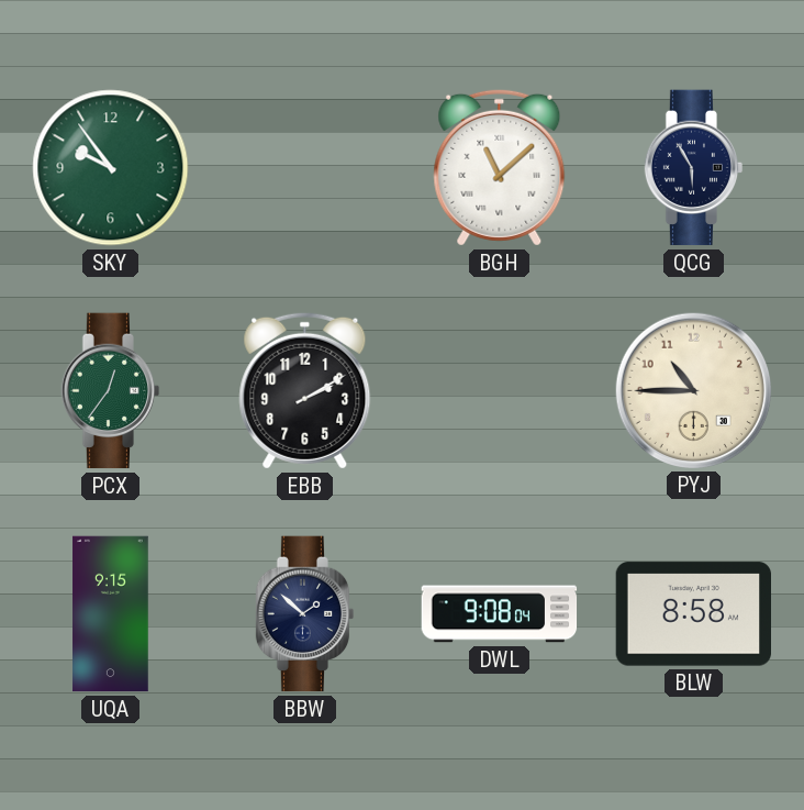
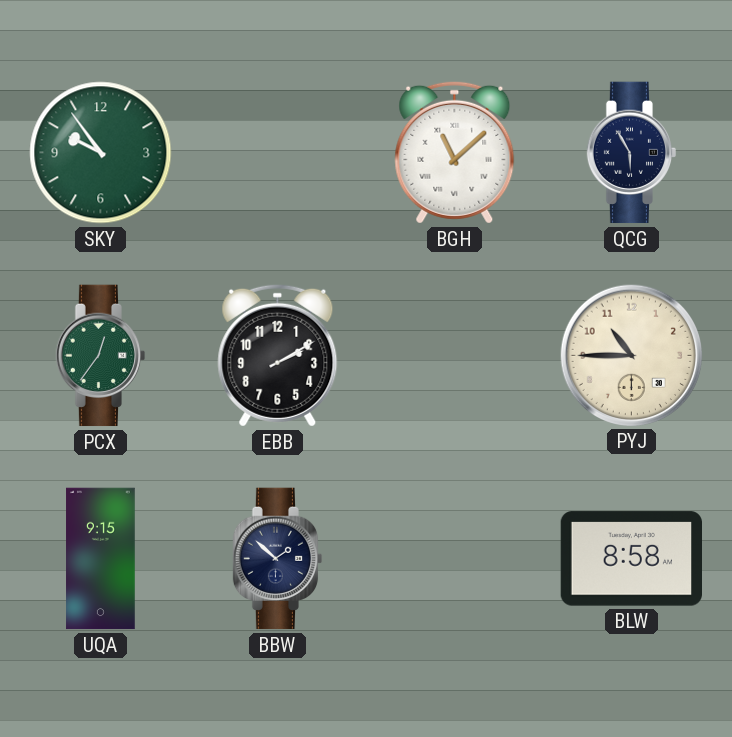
DWL: 9:08 -> none
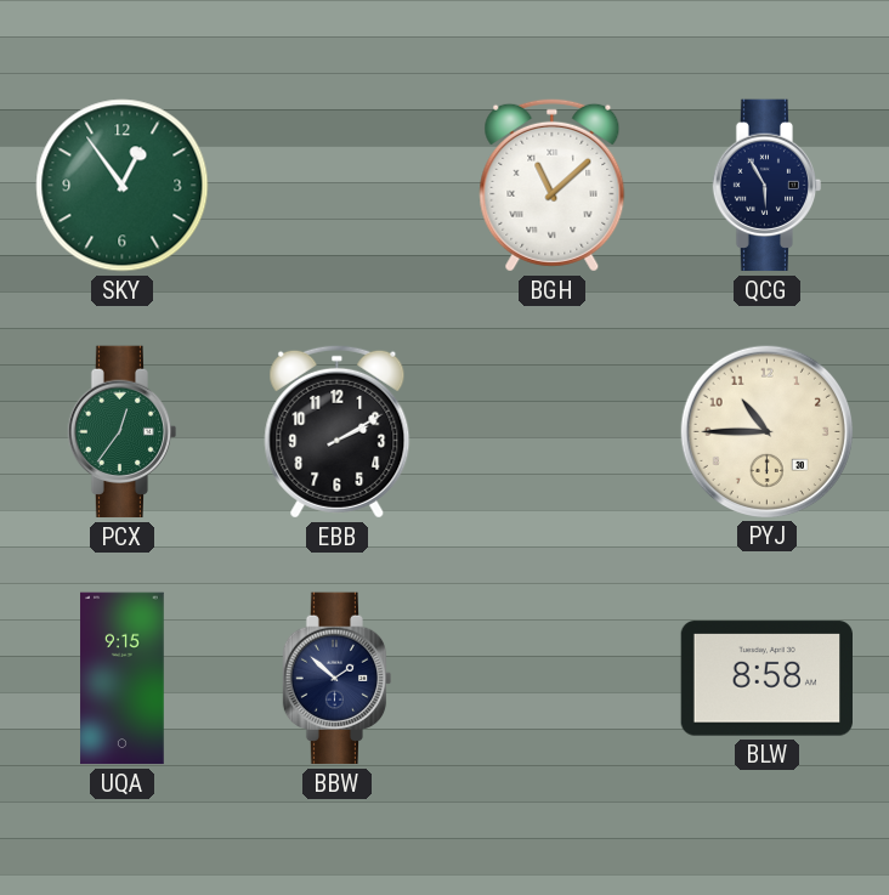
SKY: 9:54 -> 12:54
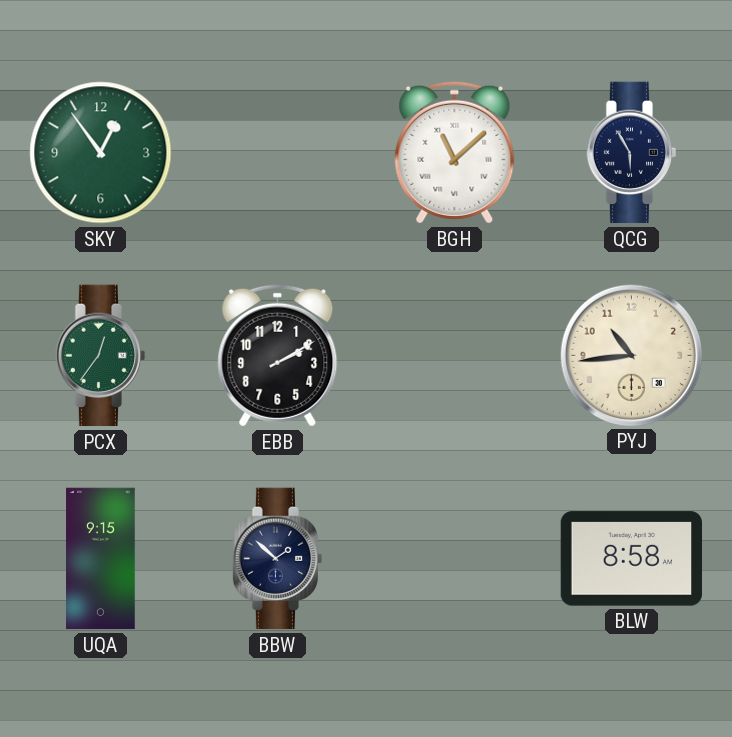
PYJ: 10:45 -> 10:44
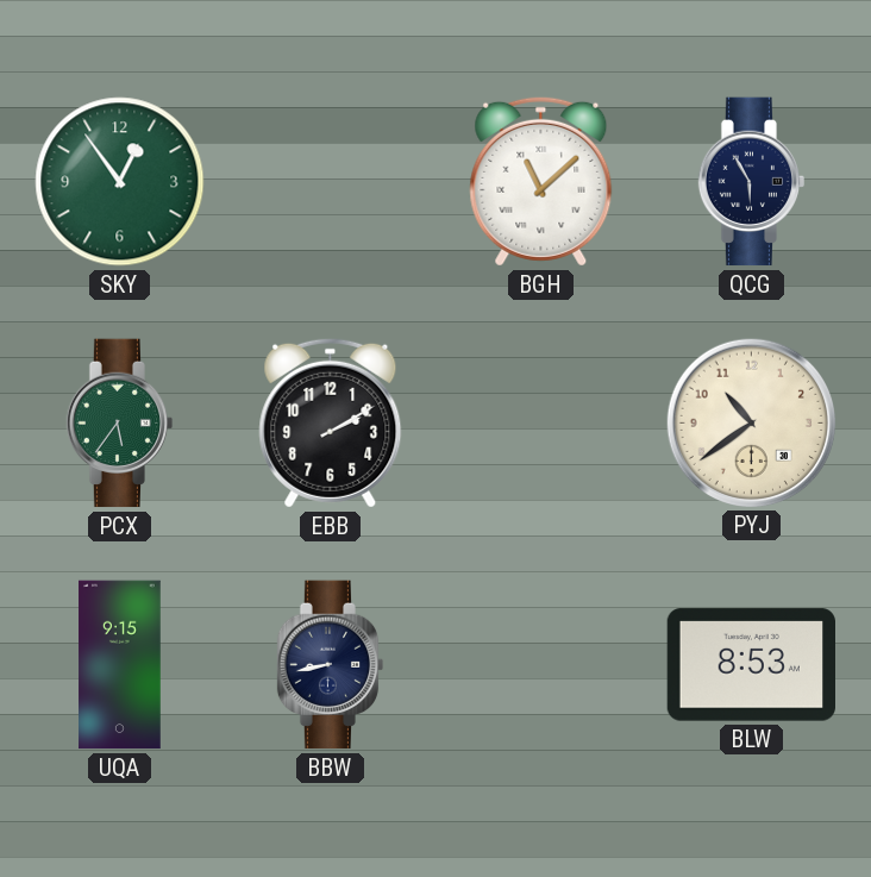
PCX: 12:36 -> 5:36
PYJ: 10:44 -> 10:39
BBW: 1:52 -> 8:43
BLW: 8:58 -> 8:53
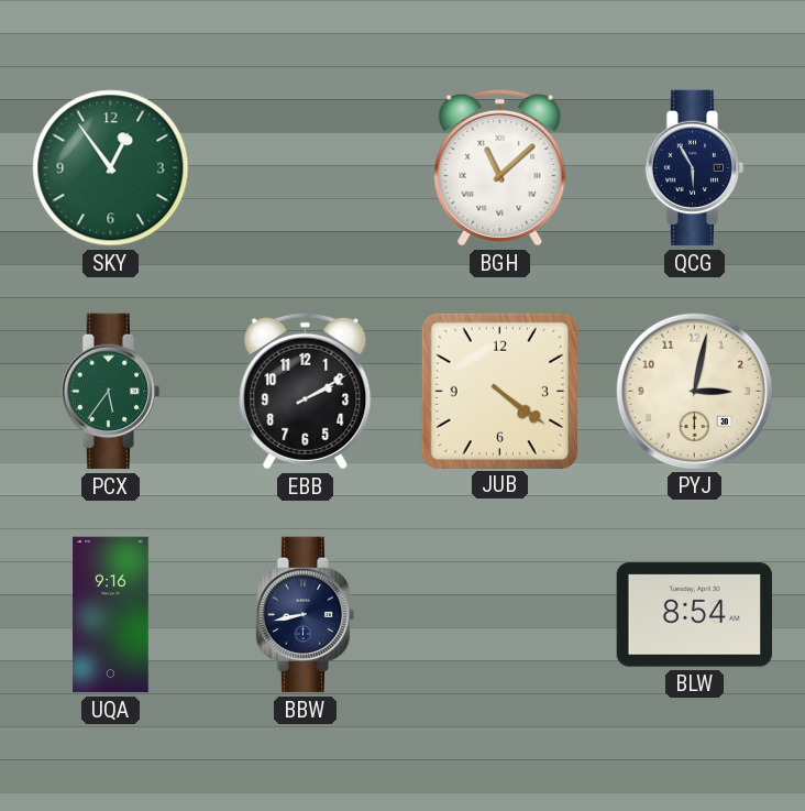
JUB: none -> 4:21
PYJ: 10:39 -> 3:02
UQA: 9:15 -> 9:16
BLW: 8:53 -> 8:54
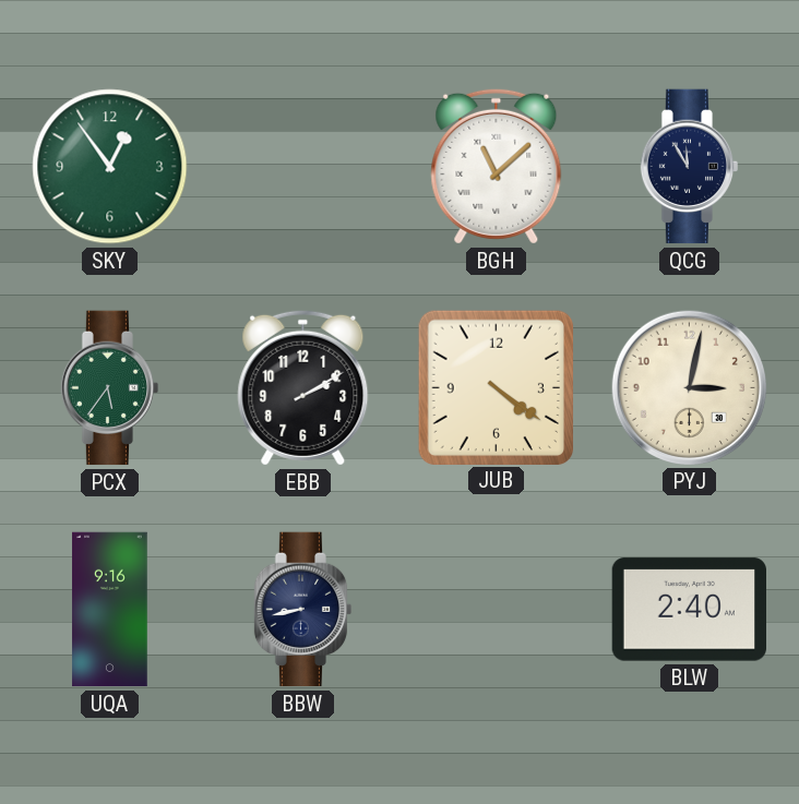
QCG: 5:55 -> 11:55
BLW: 8:54 -> 2:40
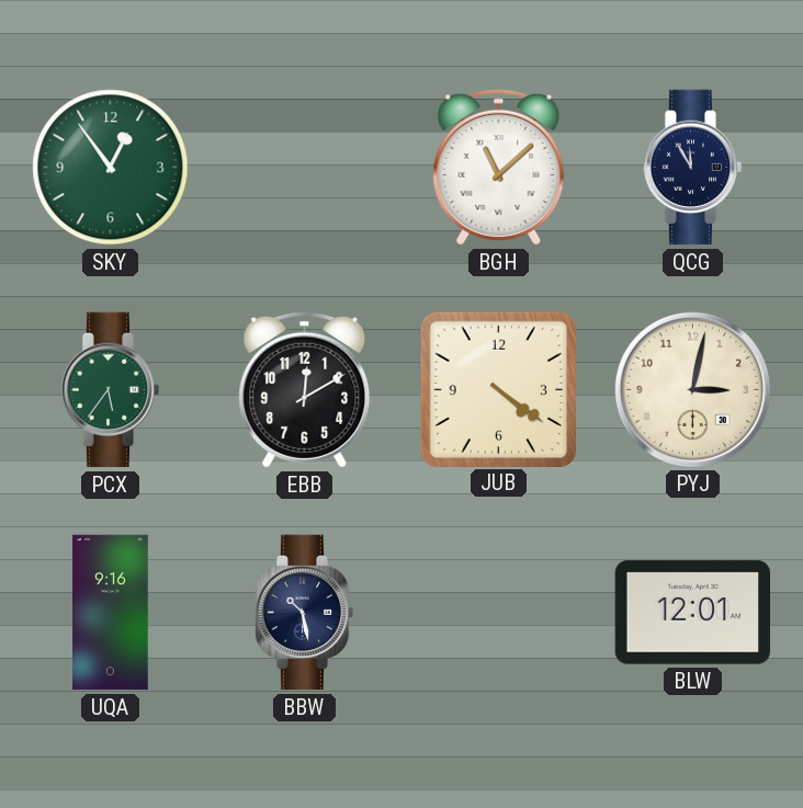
EBB: 2:10 -> 12:10
BBW: 8:43 -> 10:28
BLW: 2:40 -> 12:01
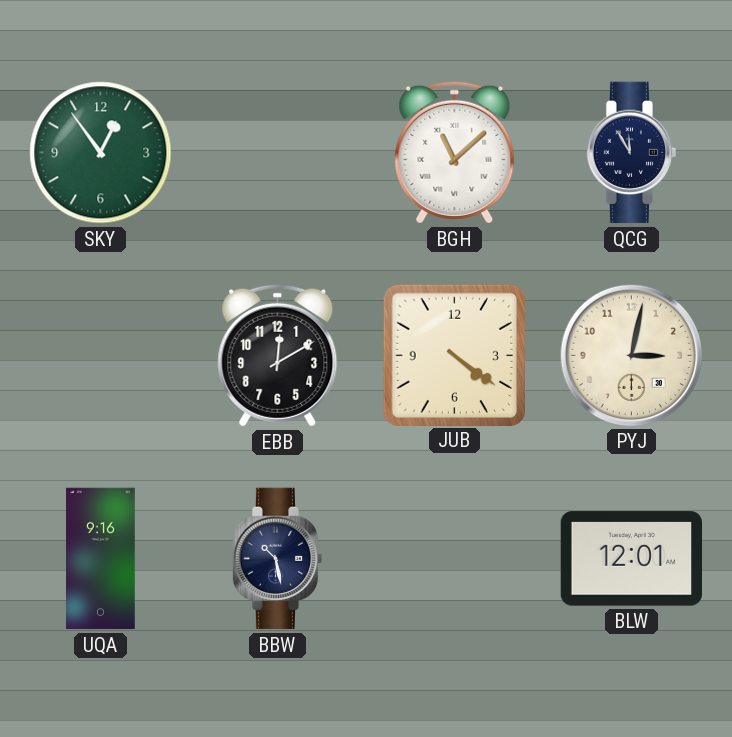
PCX: 5:36 -> none
